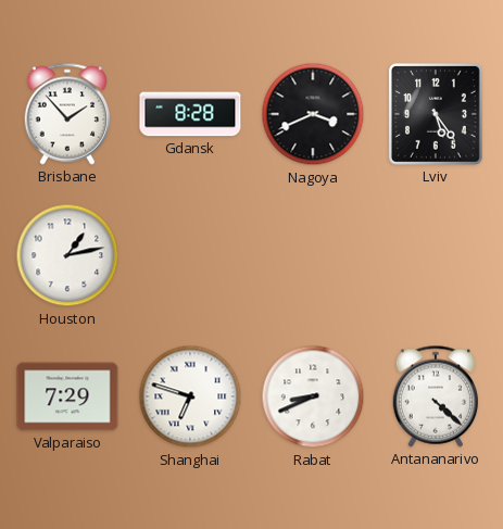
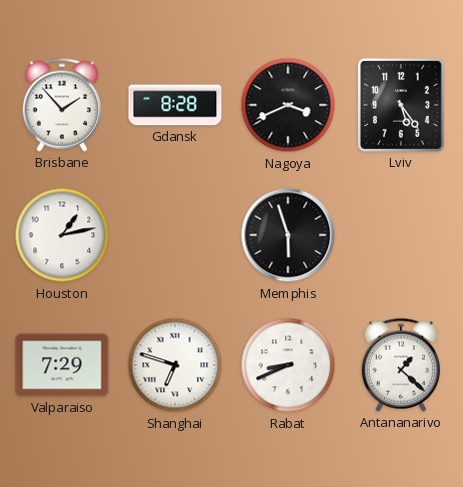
Memphis: none -> 5:57
Antananarivo: 4:22 -> 1:22
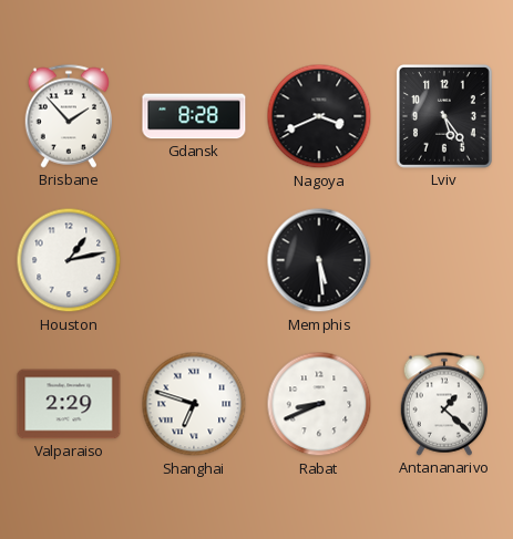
Memphis: 5:57 -> 5:29
Valparaiso: 7:29 -> 2:29
